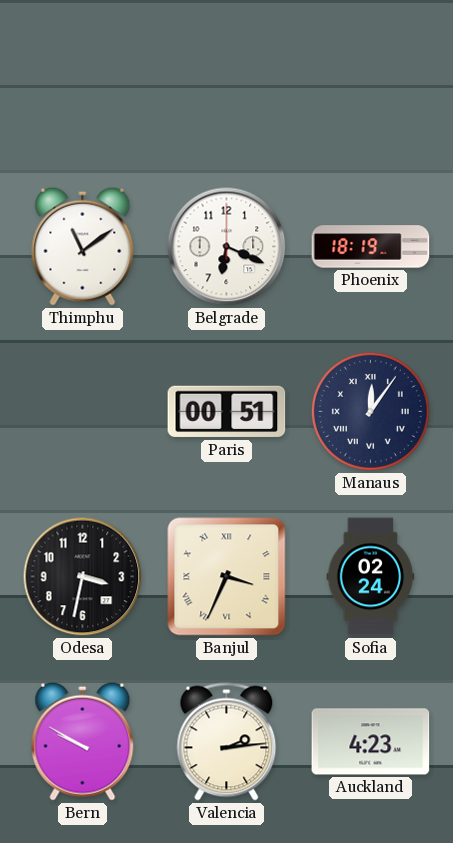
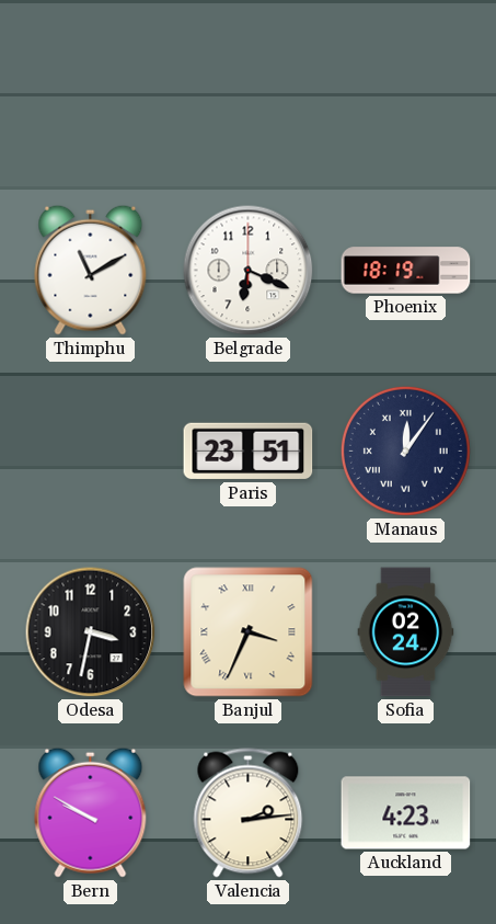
Thimphu: 11:09 -> 11:10
Paris: 00:51 -> 23:51
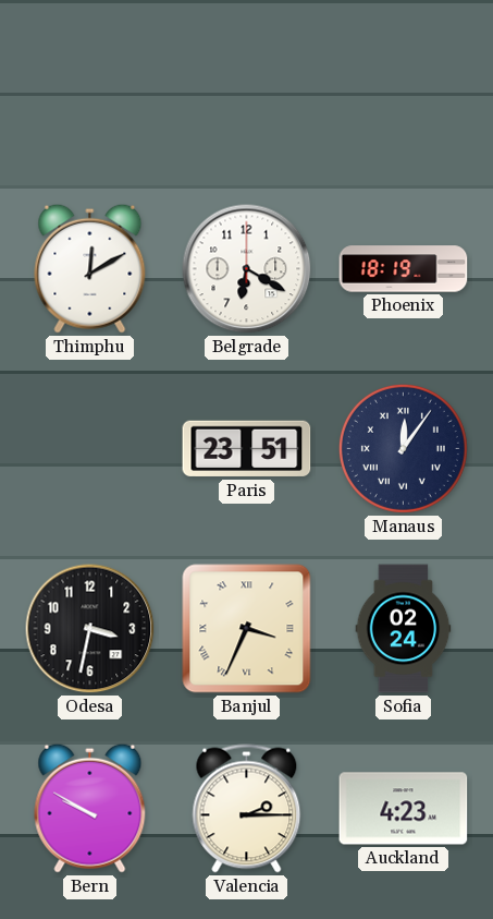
Thimphu: 11:10 -> 12:10
Belgrade: 6:19 -> 6:20
Valencia: 2:14 -> 2:15
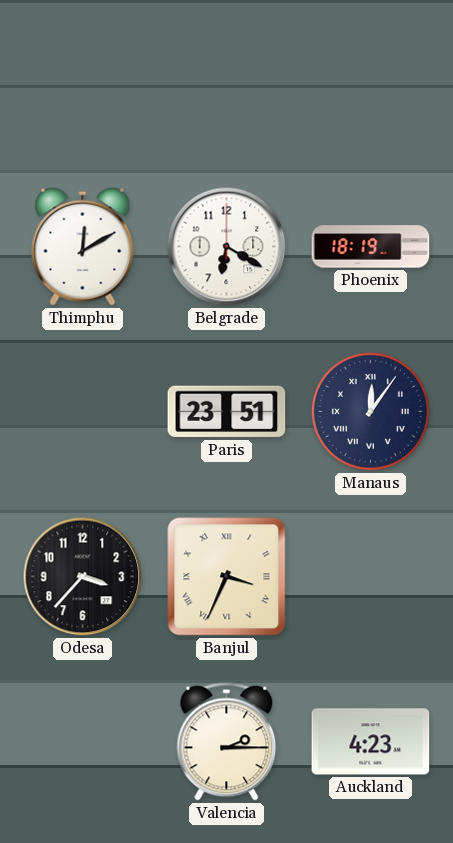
Odesa: 3:32 -> 3:37
Sofia: 02:24 -> none
Bern: 9:50 -> none
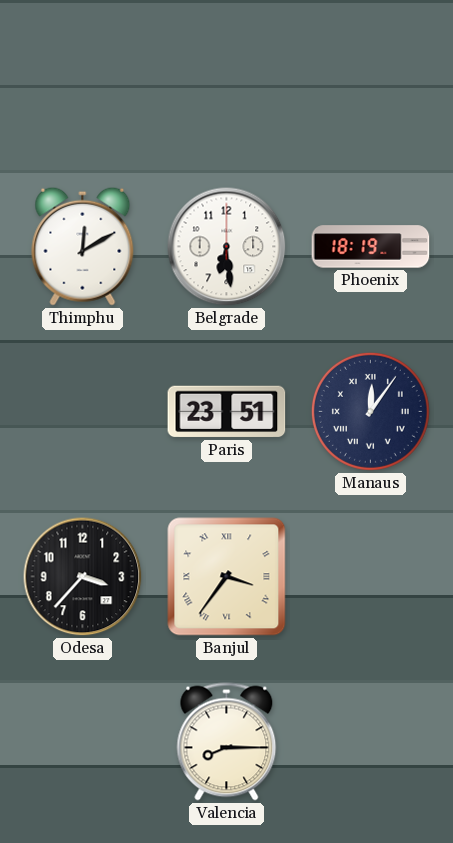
Belgrade: 6:20 -> 6:29
Banjul: 3:34 -> 3:36
Valencia: 2:15 -> 8:15
Auckland: 4:23 -> none
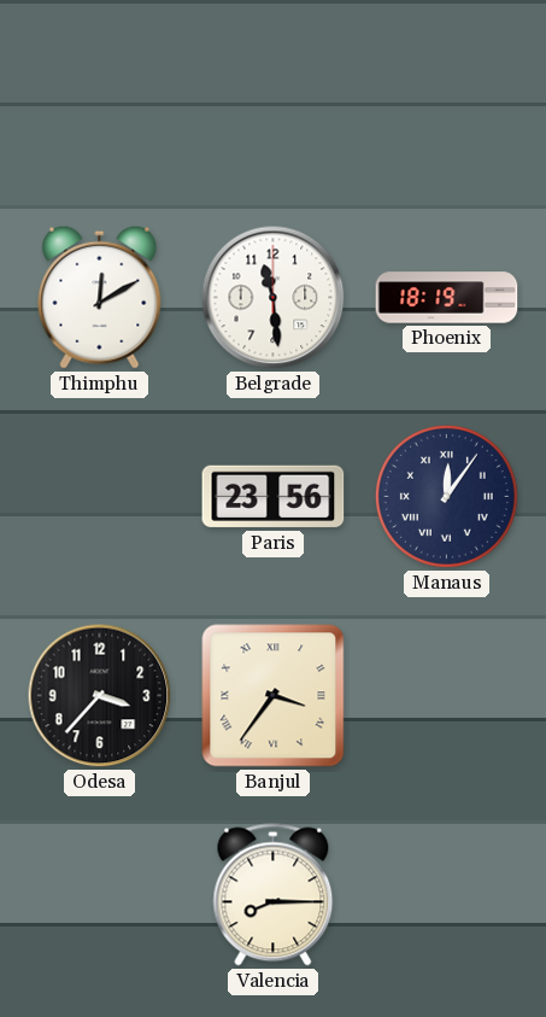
Belgrade: 6:29 -> 11:29
Paris: 23:51 -> 23:56
